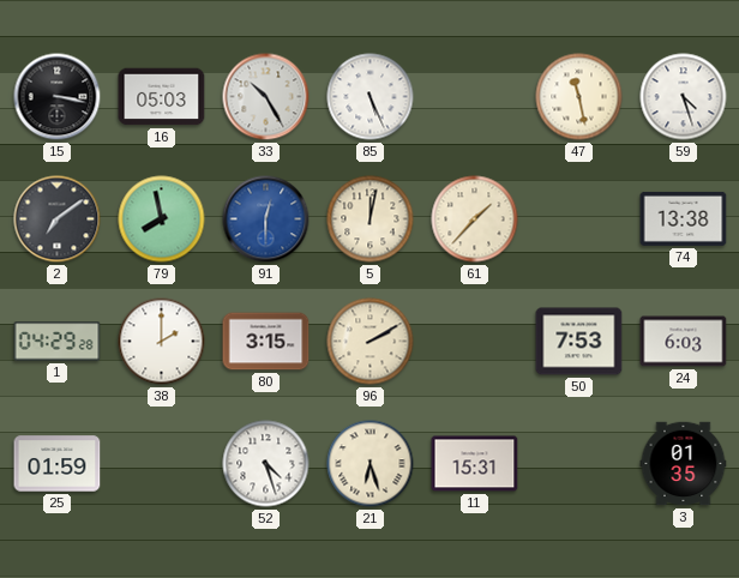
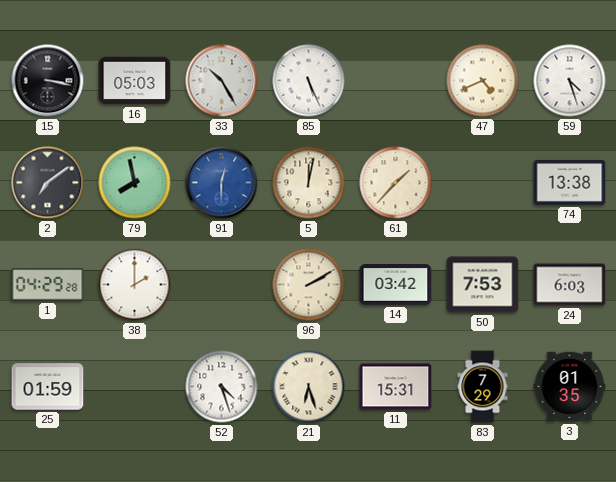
47: 11:28 -> 4:41
80: 3:15 -> none
14: none -> 03:42
83: none -> 7:29
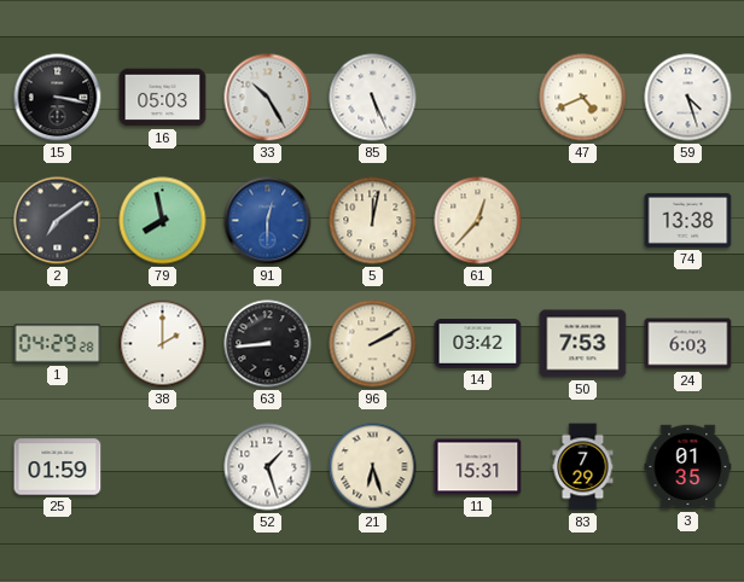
61: 1:37 -> 12:37
63: none -> 8:44
52: 4:27 -> 1:27
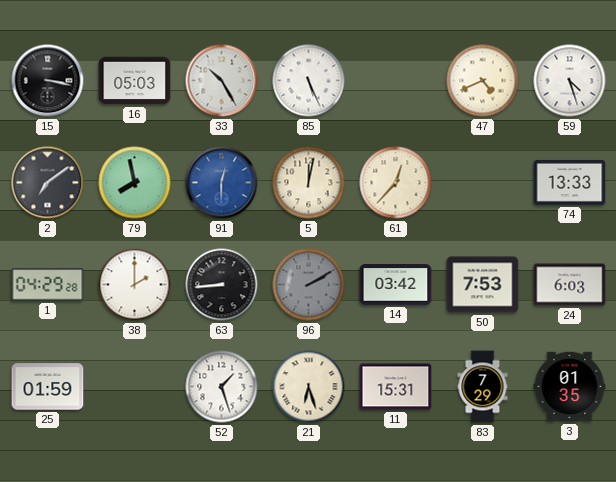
74: 13:38 -> 13:33
96 dial: cream -> grey
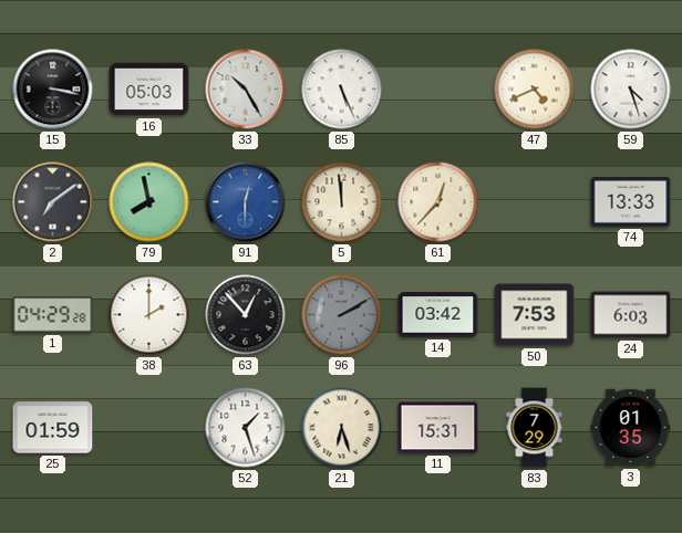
5: 12:02 -> 11:59
63: 8:44 -> 12:53
